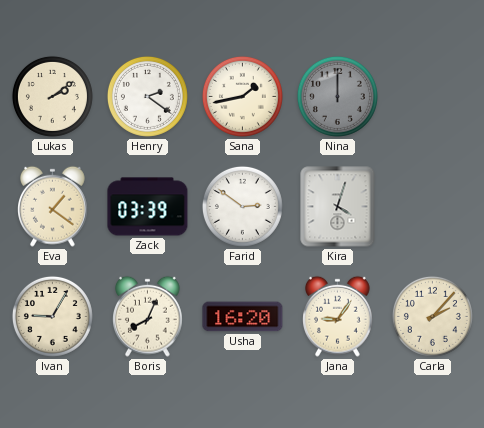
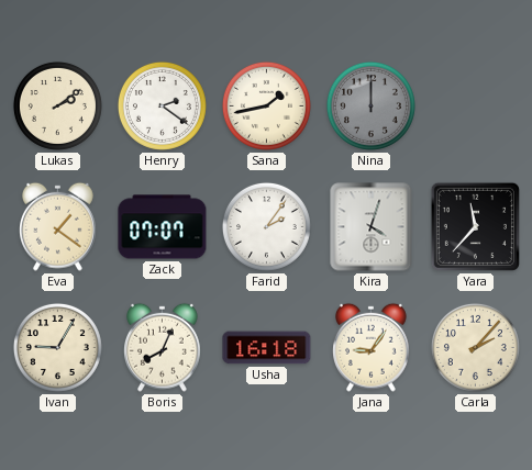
Zack: 03:39 -> 07:07
Farid: 2:51 -> 2:06
Yara: none -> 11:37
Usha: 16:20 -> 16:18
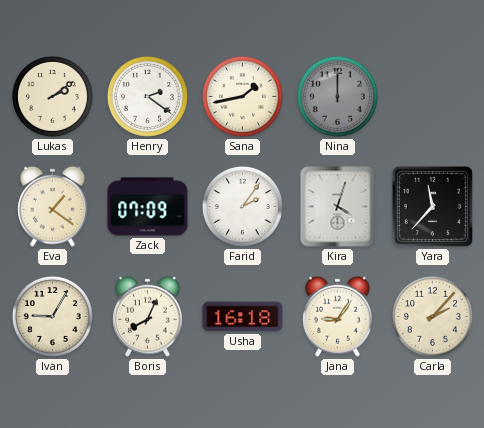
Zack: 07:07 -> 07:09
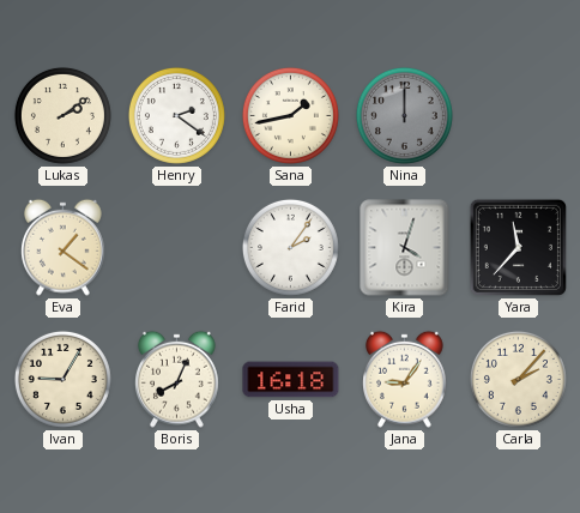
Zack: 07:09 -> none
